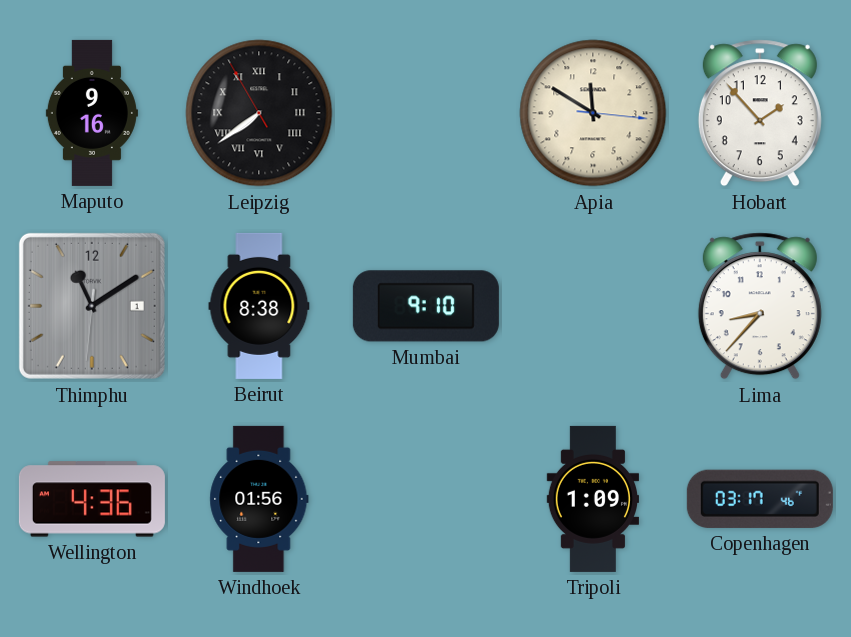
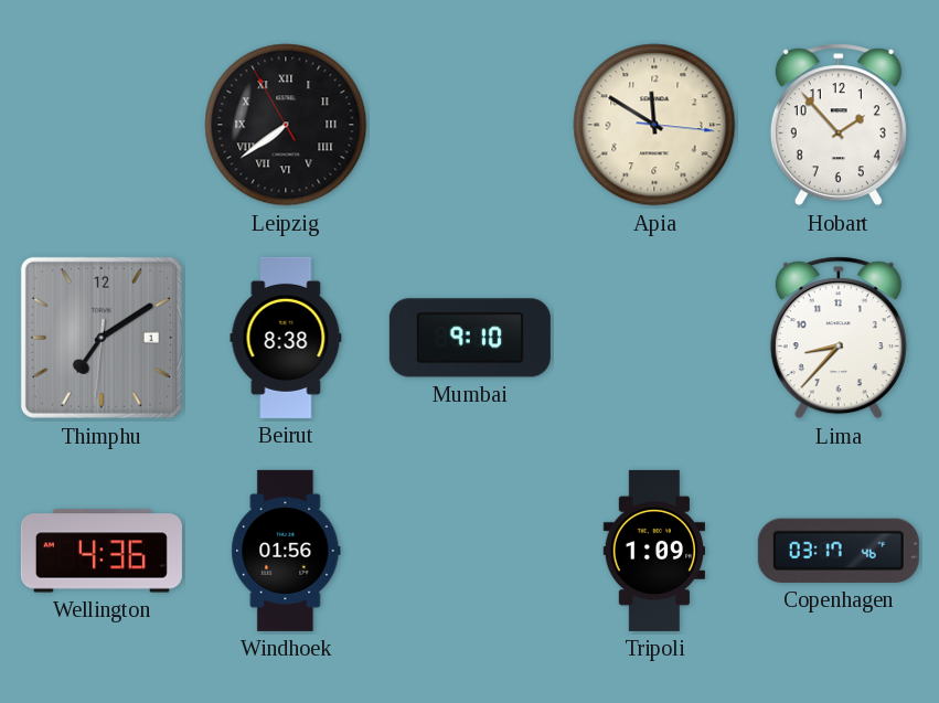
Maputo: 9:16 -> none
Thimphu: 11:09 -> 7:09
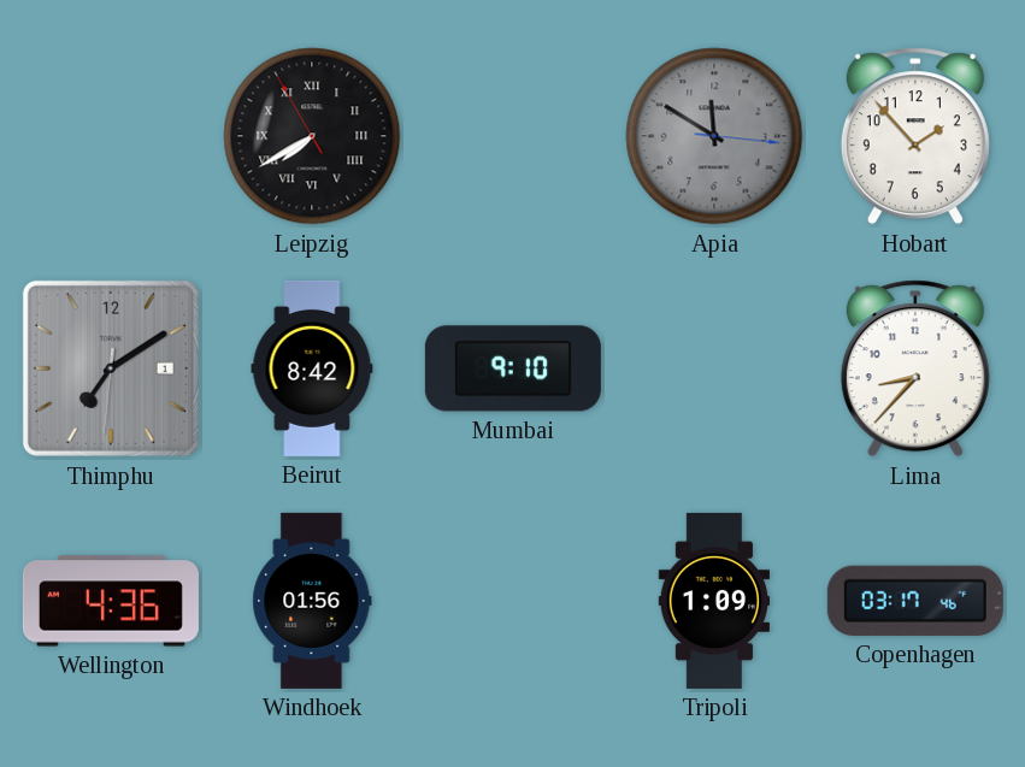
Leipzig: 7:38 -> 7:39
Apia dial: cream -> grey
Beirut: 8:38 -> 8:42
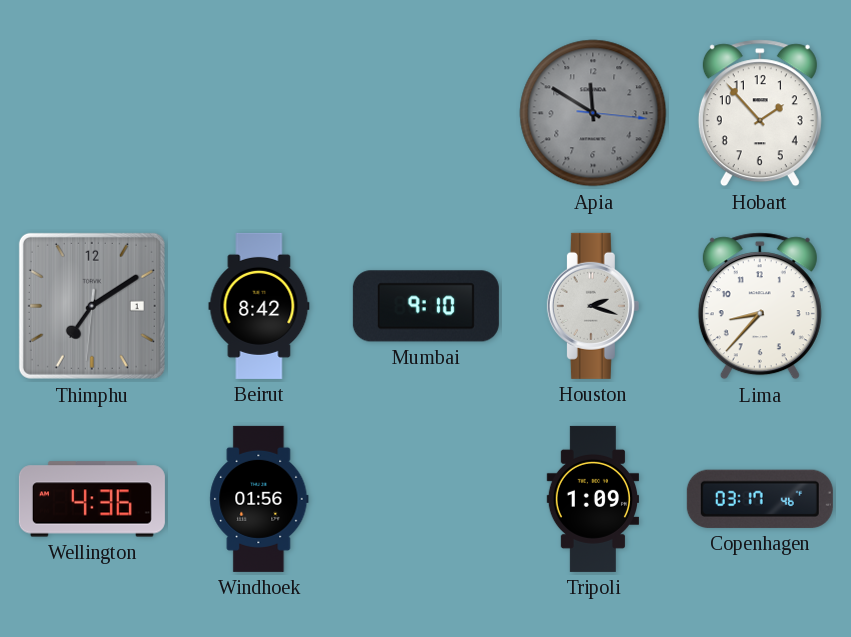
Leipzig: 7:39 -> none
Houston: none -> 2:18
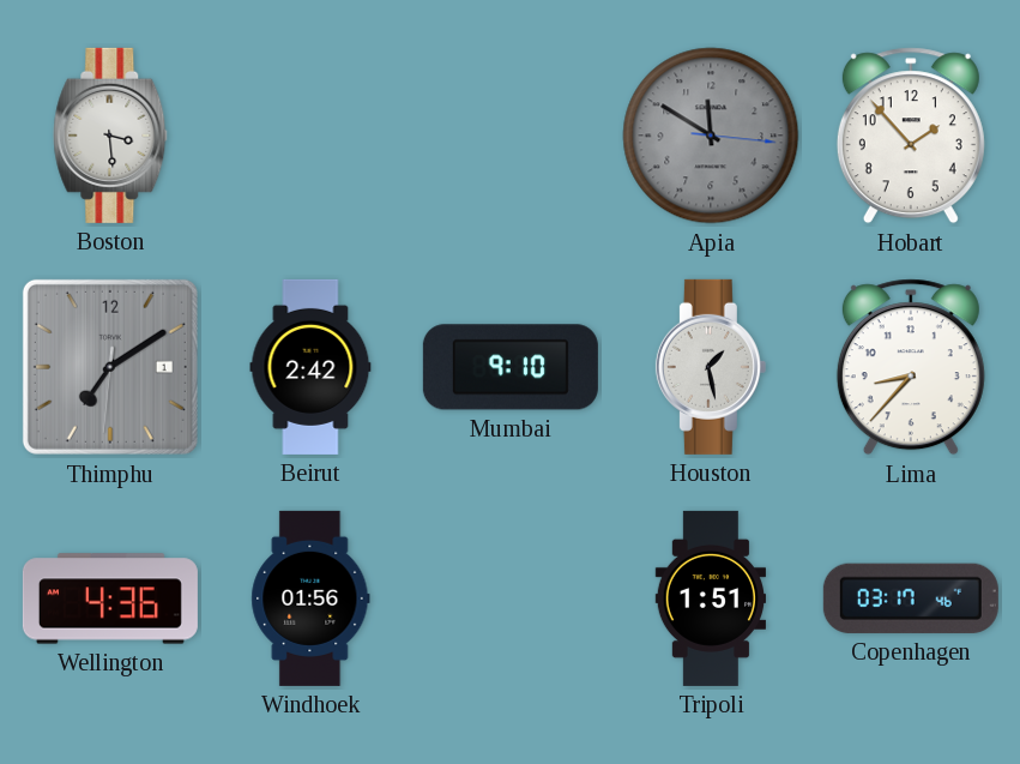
Boston: none -> 3:29
Beirut: 8:42 -> 2:42
Houston: 2:18 -> 1:28
Tripoli: 1:09 -> 1:51
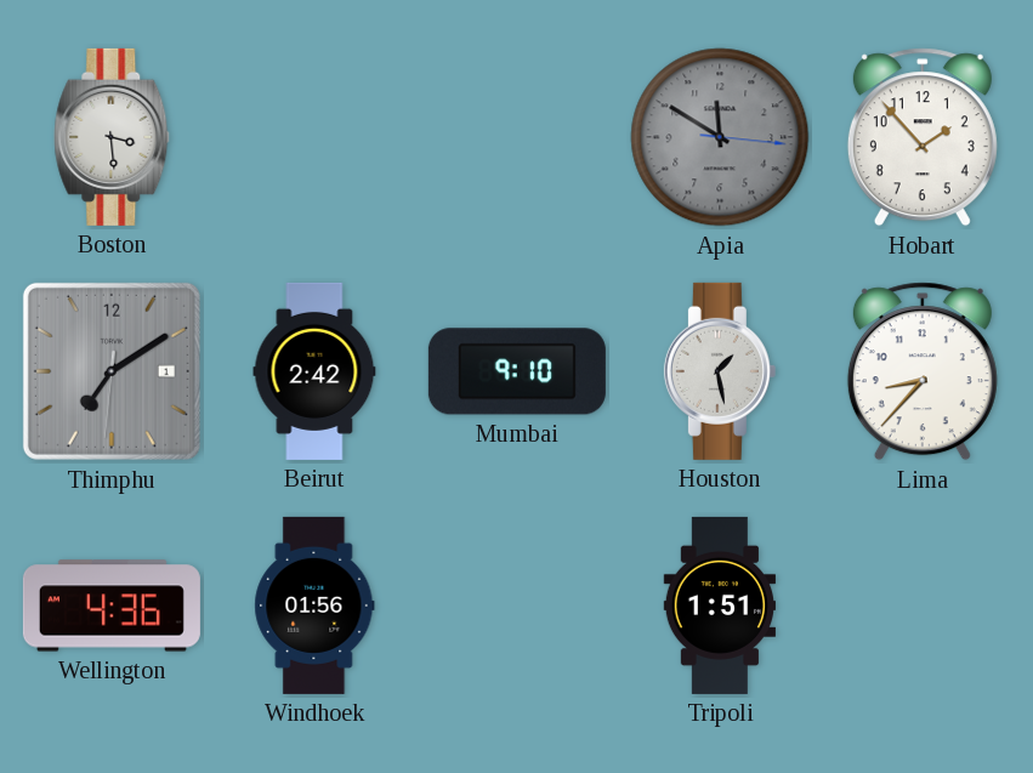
Copenhagen: 03:17 -> none
